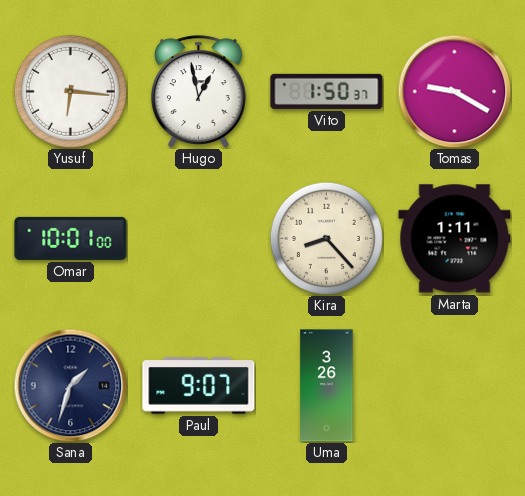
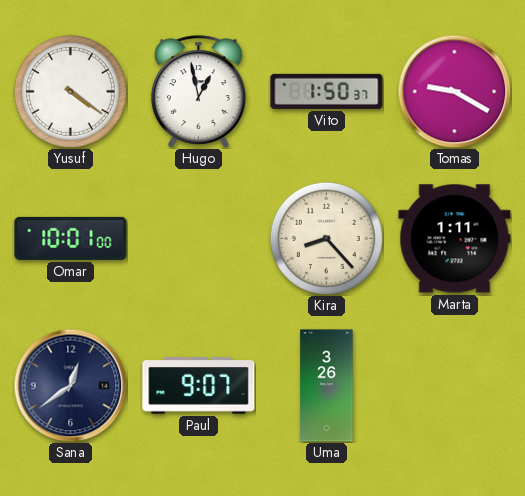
Yusuf: 6:16 -> 4:21
Sana: 1:33 -> 12:39
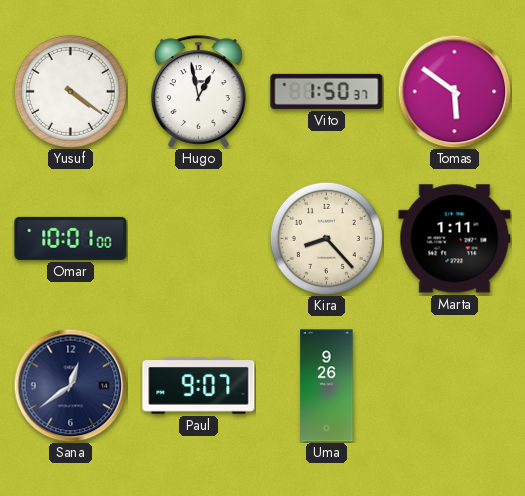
Tomas: 9:20 -> 5:51
Uma: 3:26 -> 9:26
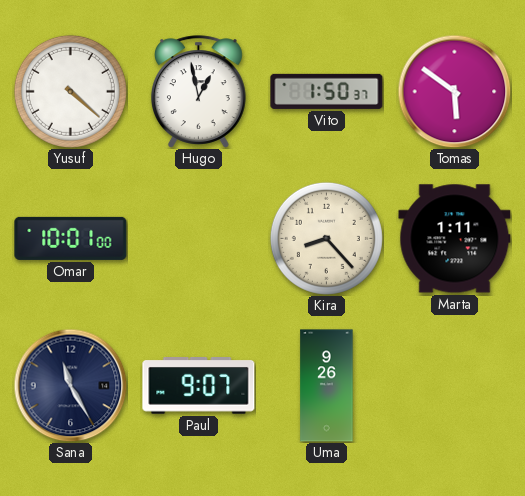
Yusuf: 4:21 -> 4:22
Sana: 12:39 -> 11:25
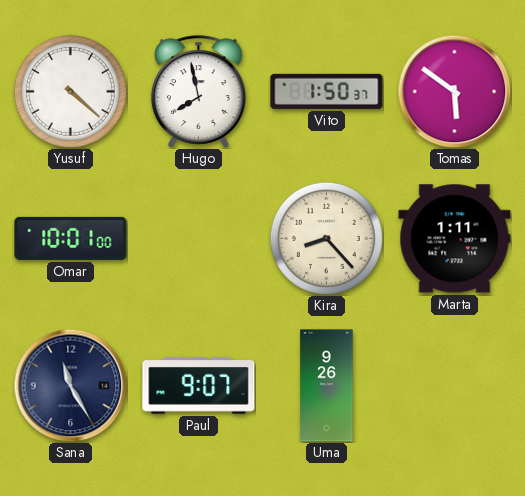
Hugo: 12:58 -> 7:58
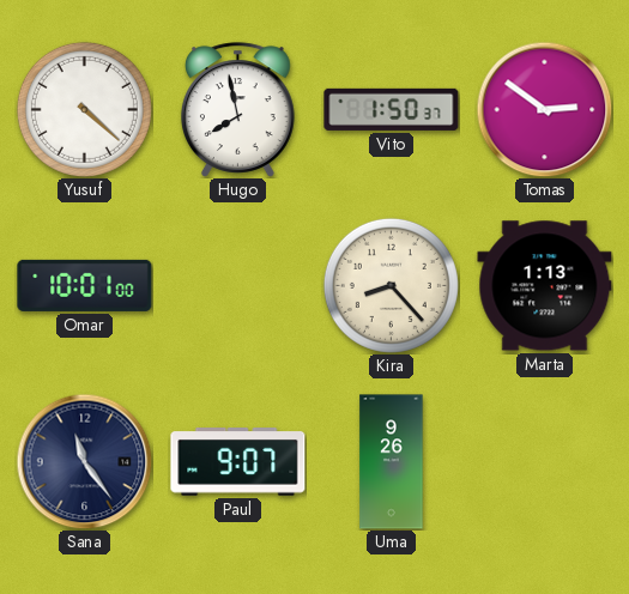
Tomas: 5:51 -> 2:51
Marta: 1:11 -> 1:13
Sana: 11:25 -> 11:24
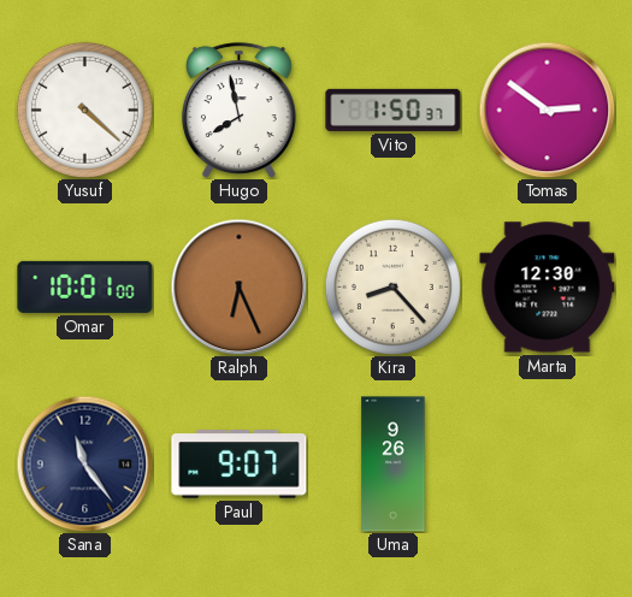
Ralph: none -> 6:26
Marta: 1:13 -> 12:30
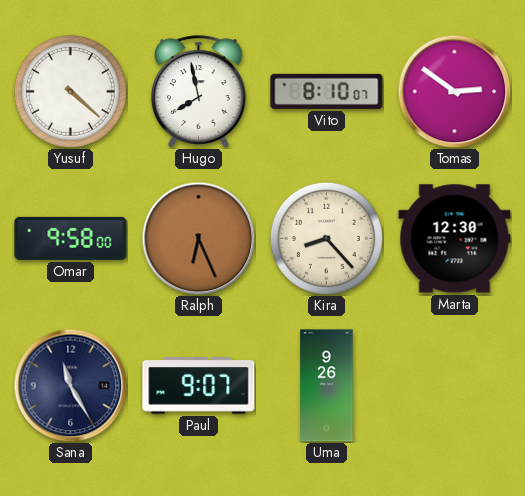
Vito: 1:50 -> 8:10
Omar: 10:01 -> 9:58
Sana: 11:24 -> 11:25
